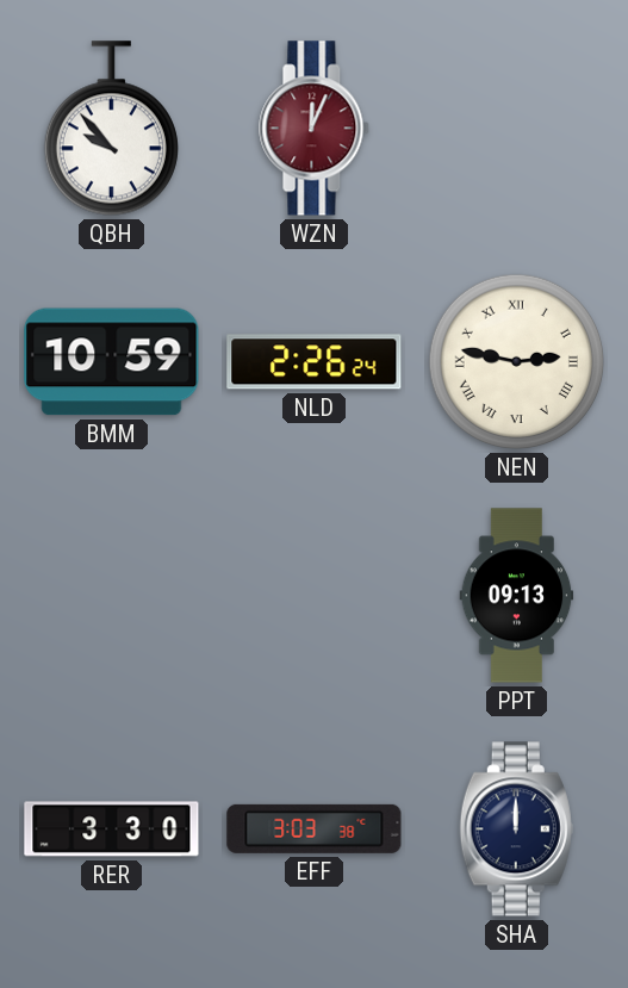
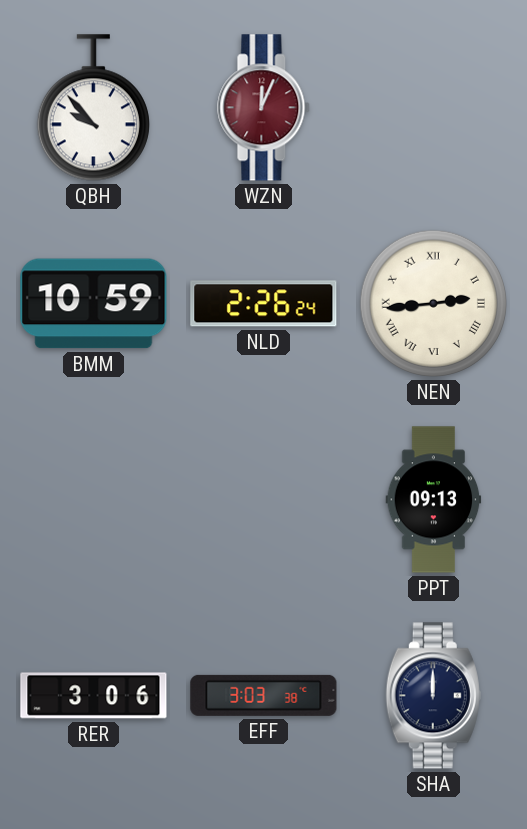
NEN: 2:47 -> 2:44
RER: 3:30 -> 3:06
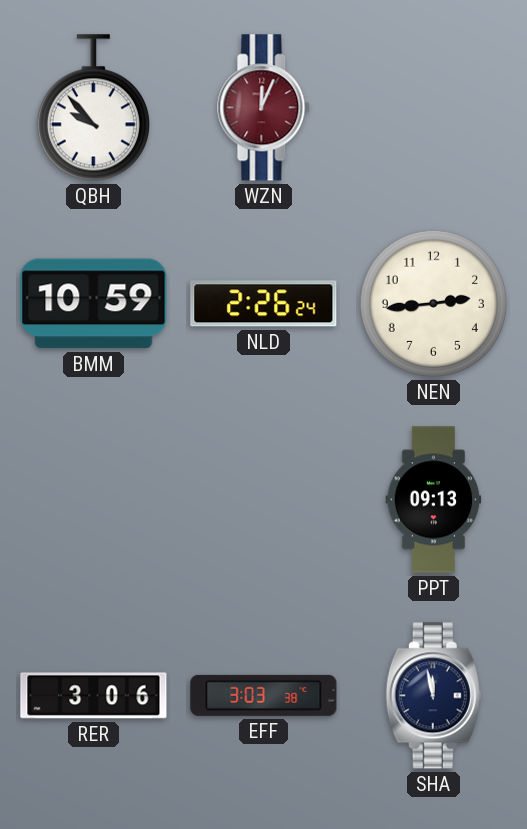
NEN numerals: Roman -> Arabic
SHA: 12:00 -> 11:58
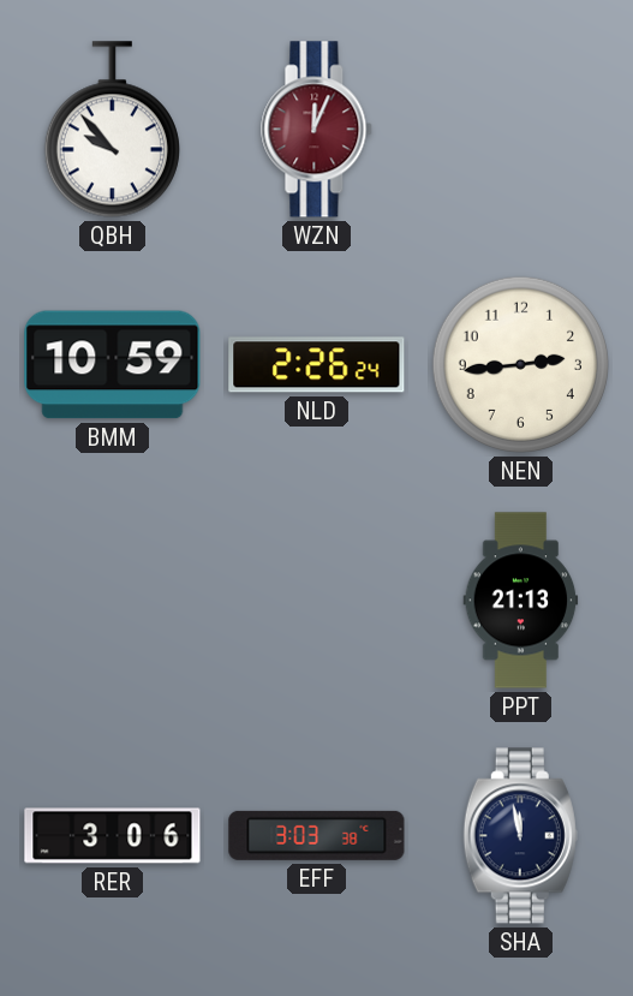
PPT: 09:13 -> 21:13
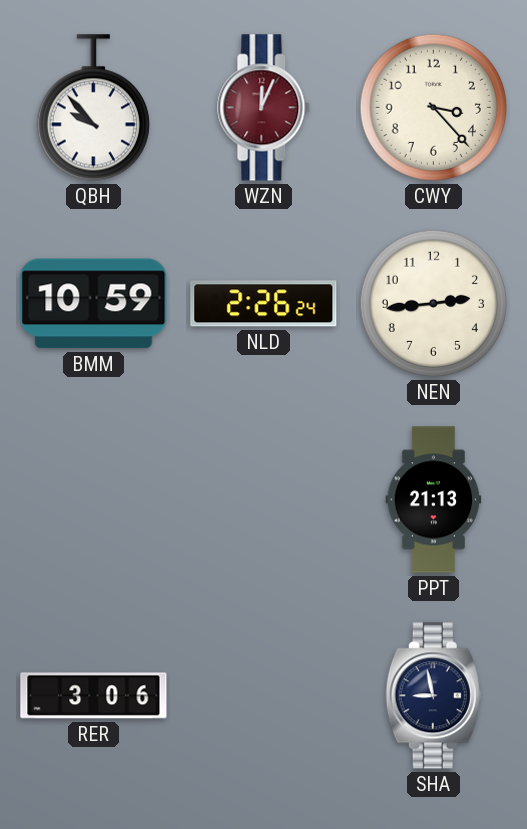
CWY: none -> 3:23
EFF: 3:03 -> none
SHA: 11:58 -> 8:58
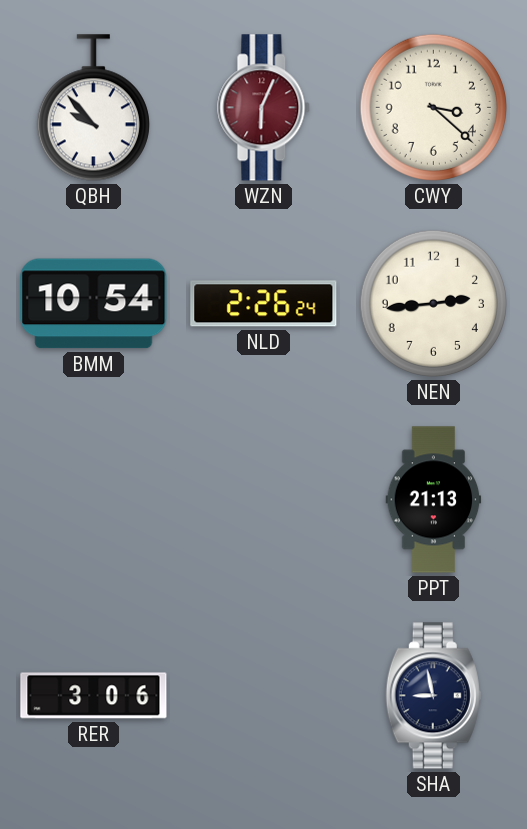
WZN: 12:04 -> 6:04
CWY: 3:23 -> 3:22
BMM: 10:59 -> 10:54
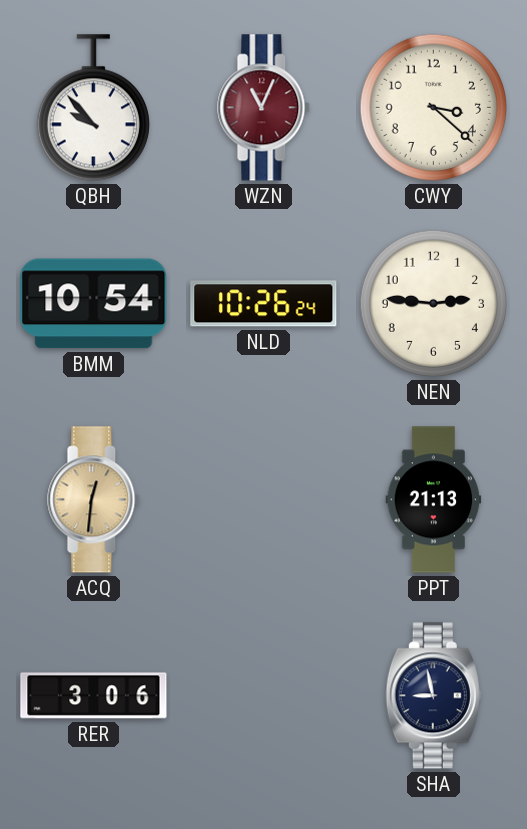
WZN: 6:04 -> 11:04
NLD: 2:26 -> 10:26
NEN: 2:44 -> 2:46
ACQ: none -> 12:31
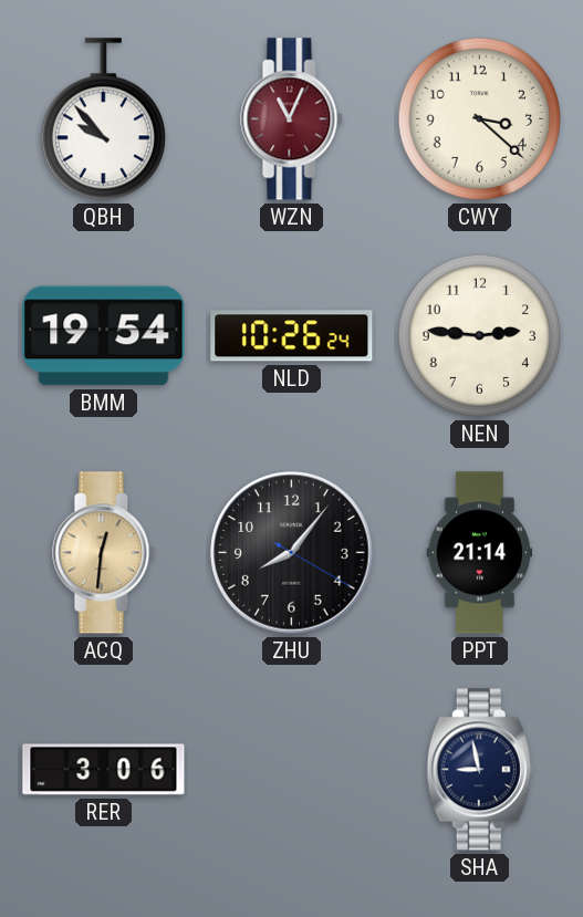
BMM: 10:54 -> 19:54
ZHU: none -> 8:06
PPT: 21:13 -> 21:14
